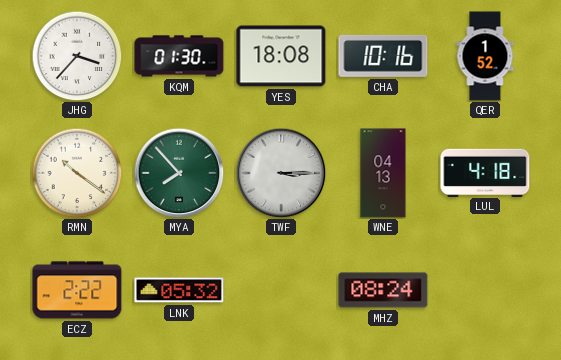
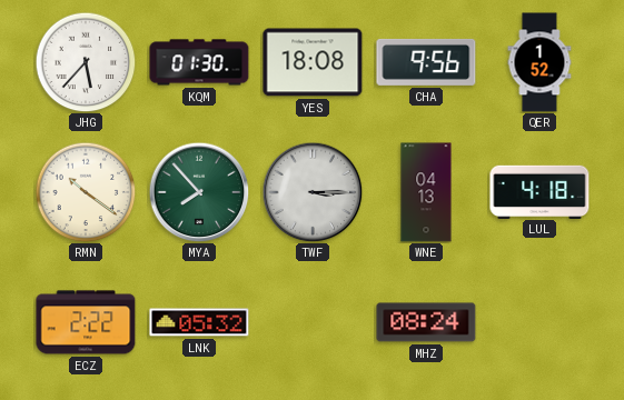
JHG: 3:37 -> 5:37
CHA: 10:16 -> 9:56
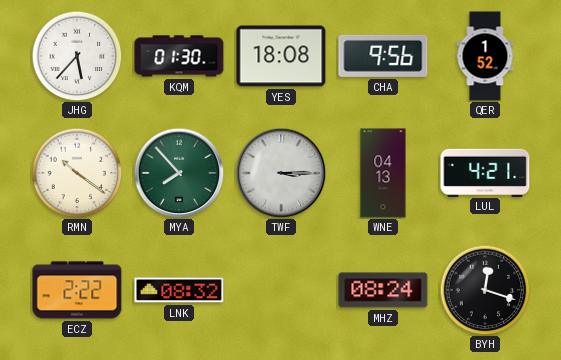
LUL: 4:18 -> 4:21
LNK: 05:32 -> 08:32
BYH: none -> 12:18
